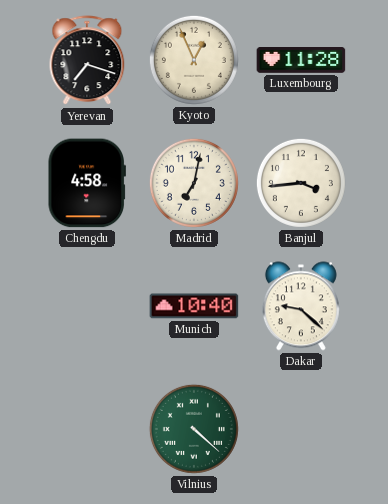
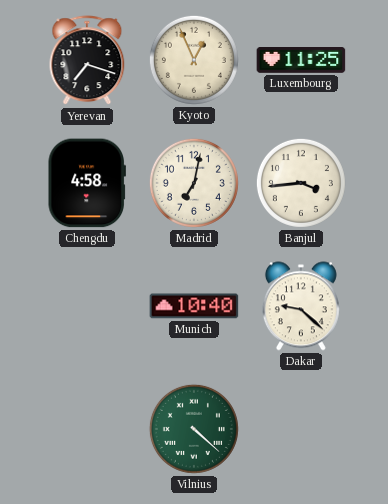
Luxembourg: 11:28 -> 11:25
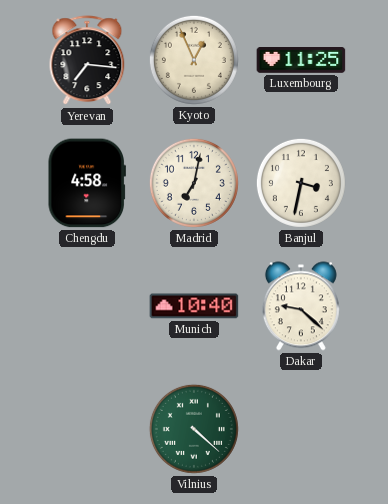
Yerevan: 7:18 -> 7:16
Banjul: 3:44 -> 3:32
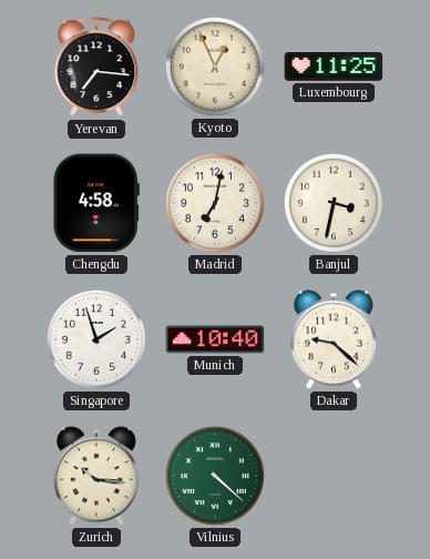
Singapore: none -> 1:57
Zurich: none -> 10:16
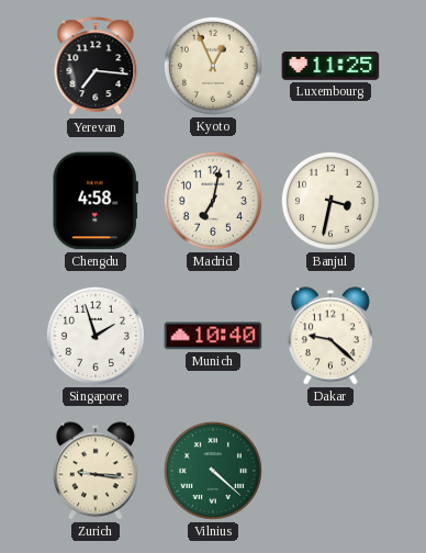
Zurich: 10:16 -> 9:16
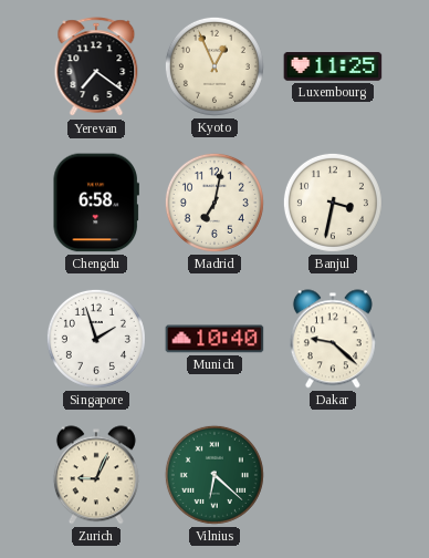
Yerevan: 7:16 -> 7:21
Chengdu: 4:58 -> 6:58
Zurich: 9:16 -> 9:04
Vilnius: 4:22 -> 6:22
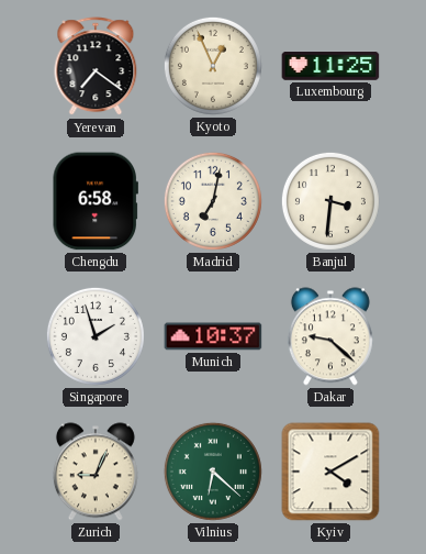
Banjul: 3:32 -> 3:31
Munich: 10:40 -> 10:37
Kyiv: none -> 4:10
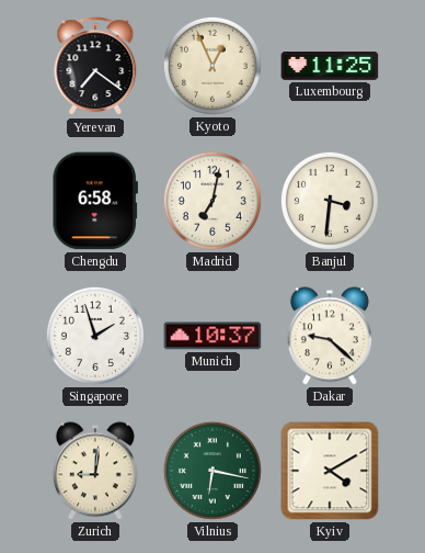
Zurich: 9:04 -> 9:01
Vilnius: 6:22 -> 6:17
